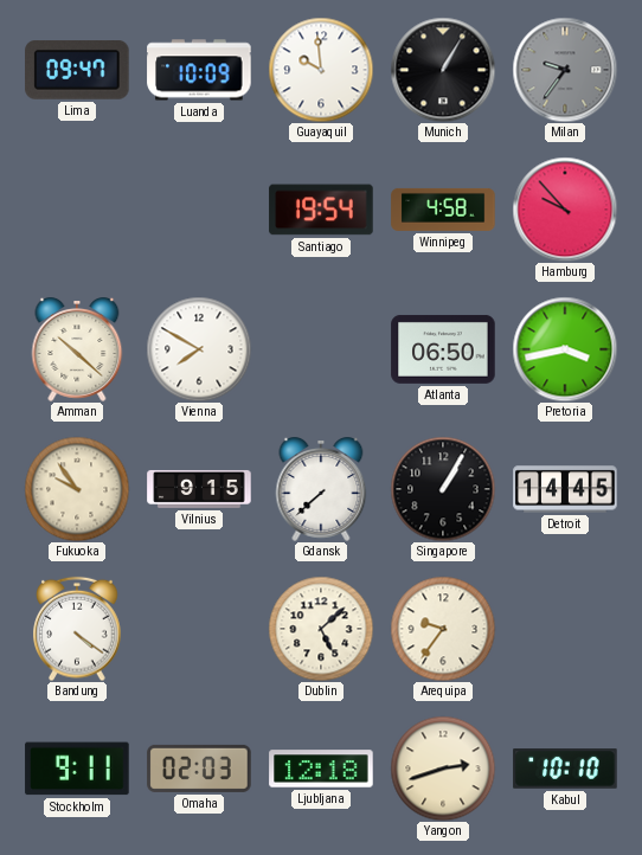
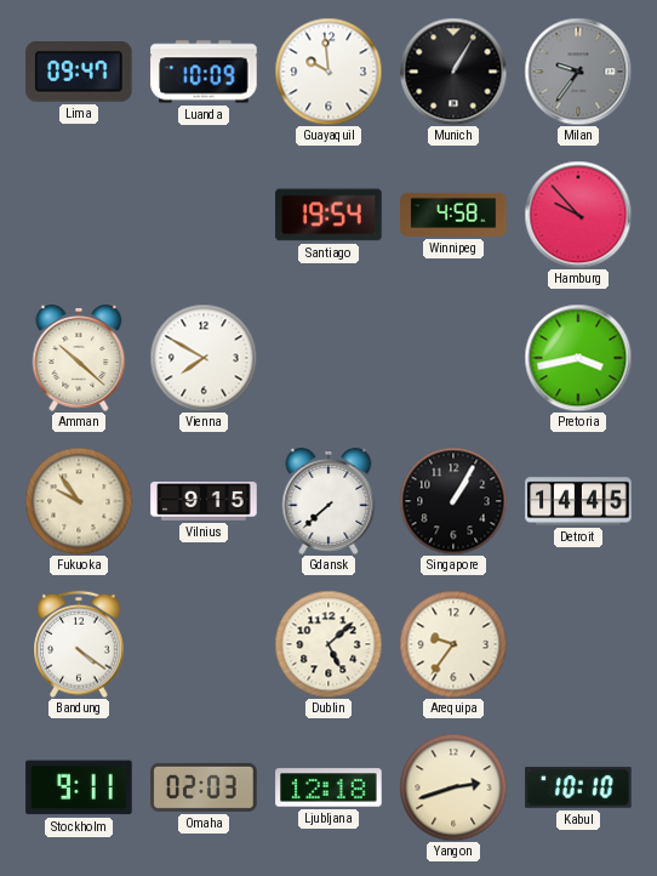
Atlanta: 06:50 -> none
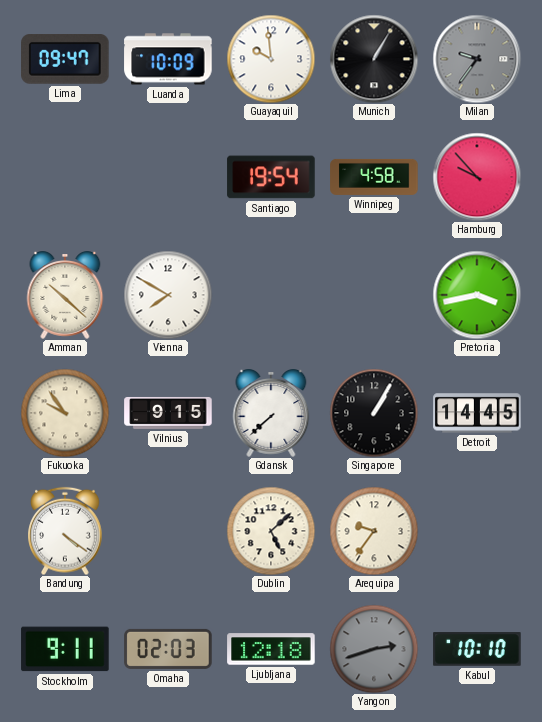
Yangon dial: cream -> grey
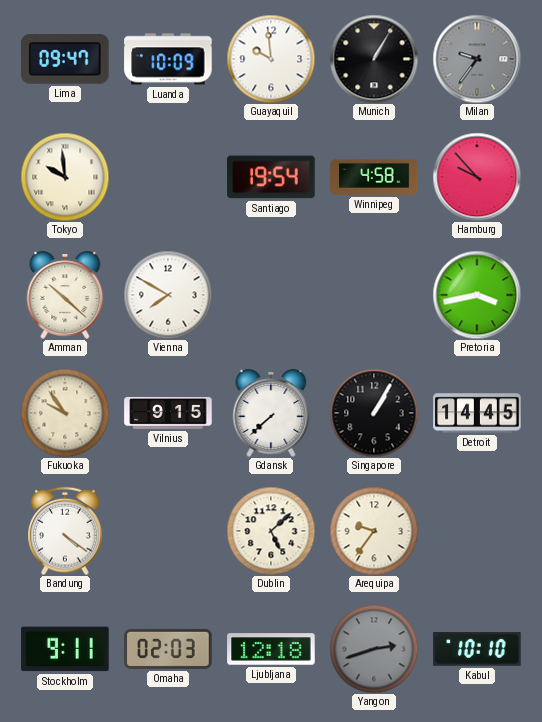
Tokyo: none -> 9:59
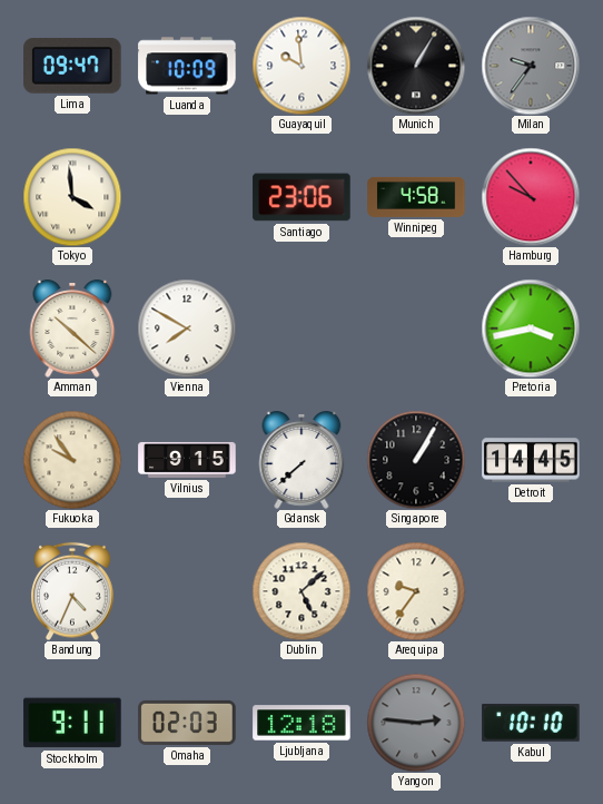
Tokyo: 9:59 -> 3:59
Santiago: 19:54 -> 23:06
Bandung: 4:21 -> 4:34
Yangon: 2:42 -> 2:46
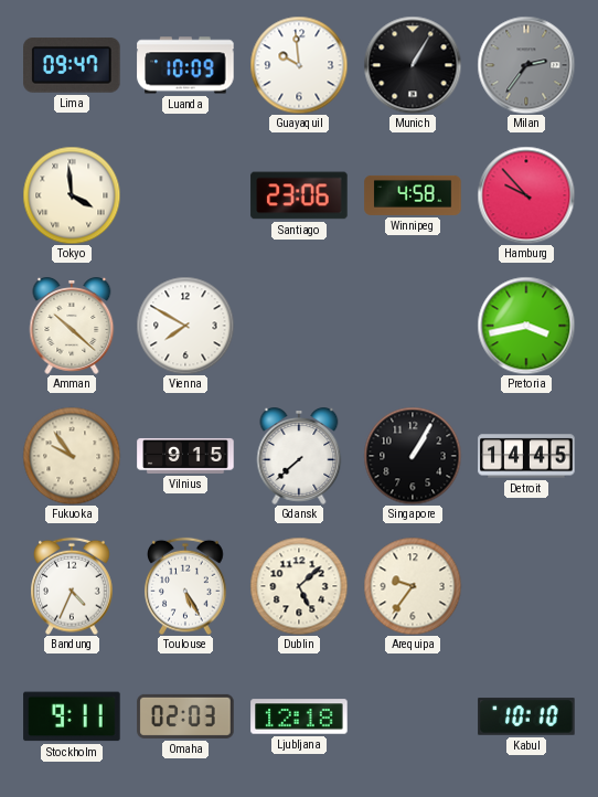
Milan: 9:36 -> 2:36
Toulouse: none -> 5:25
Yangon: 2:46 -> none
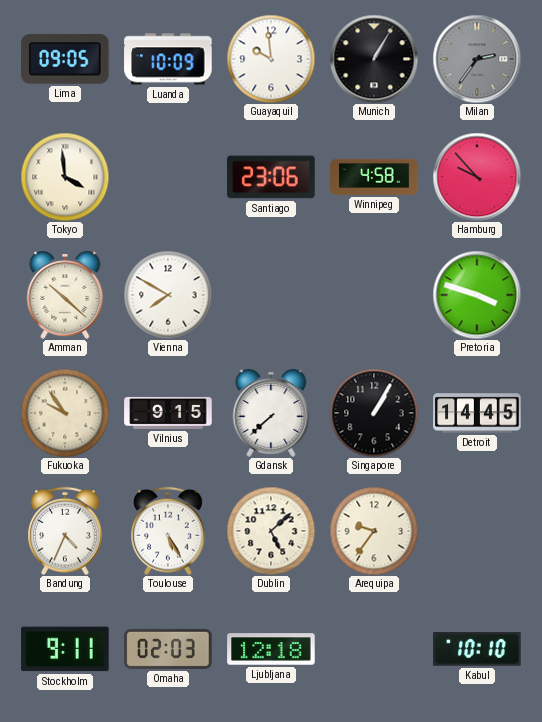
Lima: 09:47 -> 09:05
Pretoria: 3:43 -> 3:48
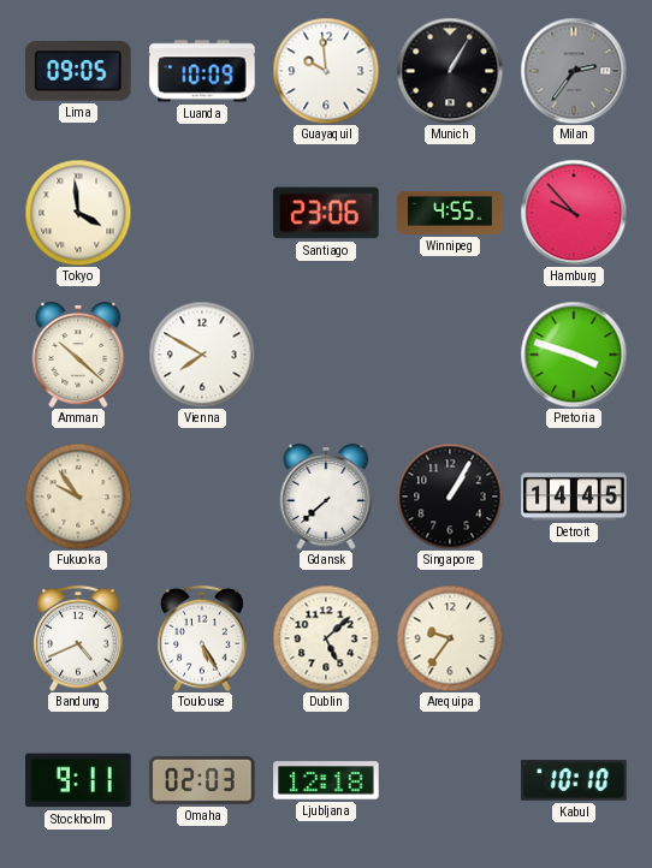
Winnipeg: 4:58 -> 4:55
Vilnius: 9:15 -> none
Bandung: 4:34 -> 4:41
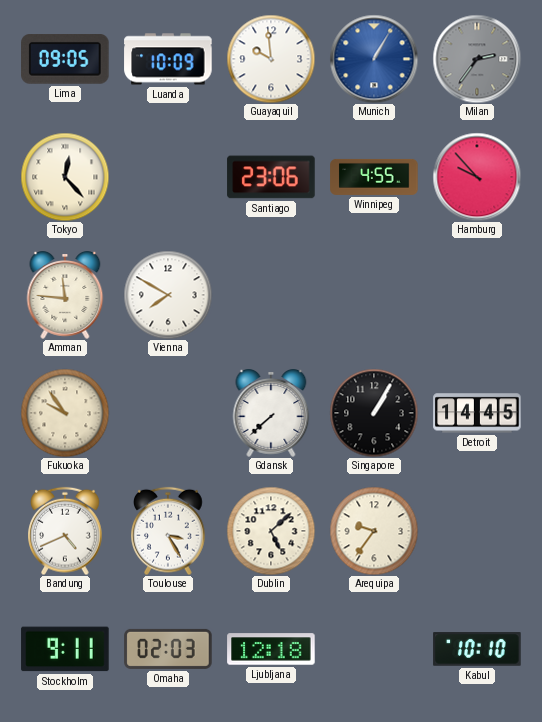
Munich dial: black -> blue
Tokyo: 3:59 -> 12:23
Amman: 10:22 -> 11:46
Pretoria: 3:48 -> none
Toulouse: 5:25 -> 3:25
